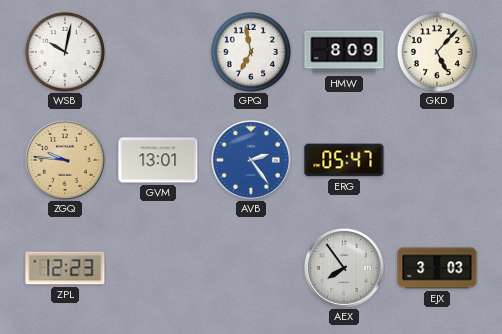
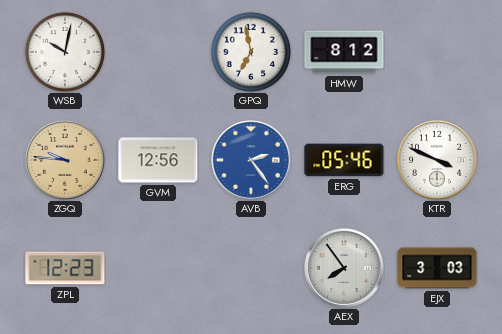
HMW: 8:09 -> 8:12
GKD: 5:07 -> none
GVM: 13:01 -> 12:56
ERG: 05:47 -> 05:46
KTR: none -> 3:49
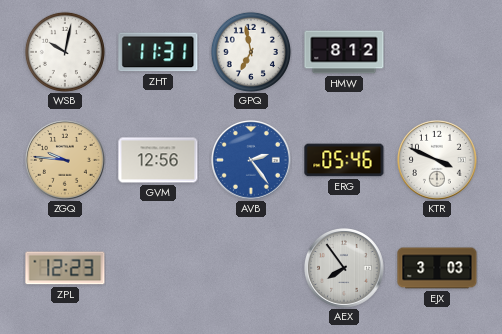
ZHT: none -> 11:31
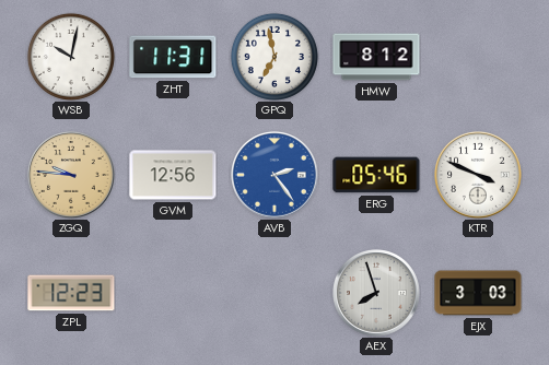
AEX: 7:54 -> 7:57
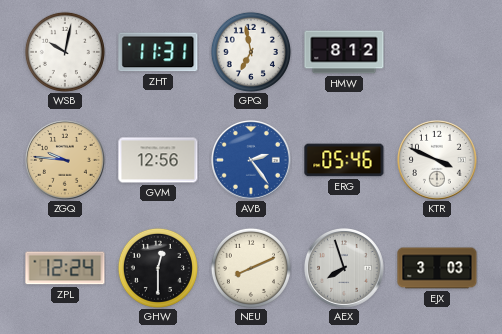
ZPL: 12:23 -> 12:24
GHW: none -> 12:30
NEU: none -> 8:11
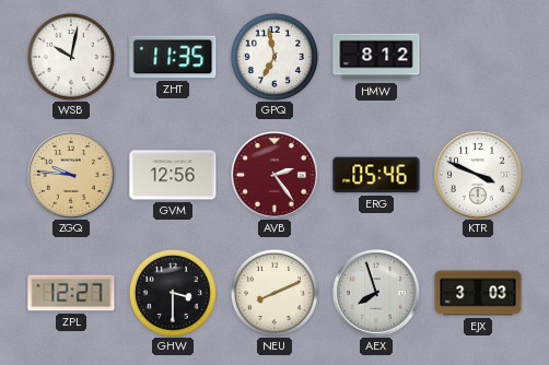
ZHT: 11:31 -> 11:35
AVB dial: blue -> burgundy
ZPL: 12:24 -> 12:27
GHW: 12:30 -> 3:30
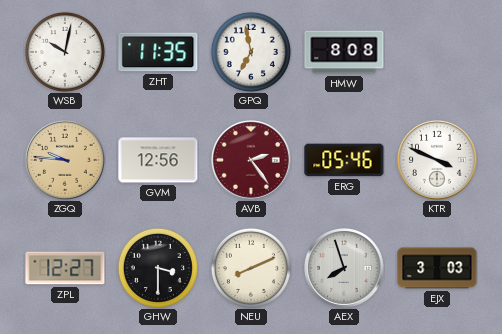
HMW: 8:12 -> 8:08
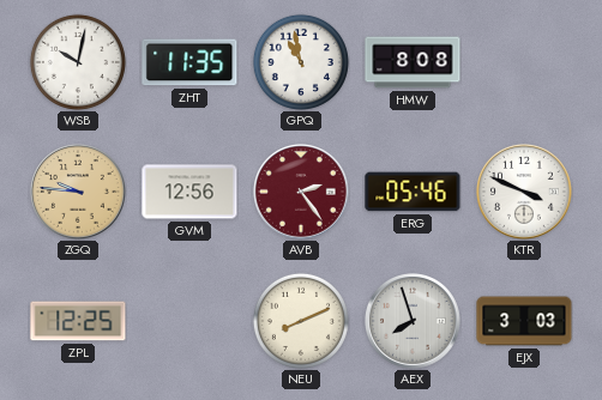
GPQ: 6:58 -> 10:58
ZPL: 12:27 -> 12:25
GHW: 3:30 -> none
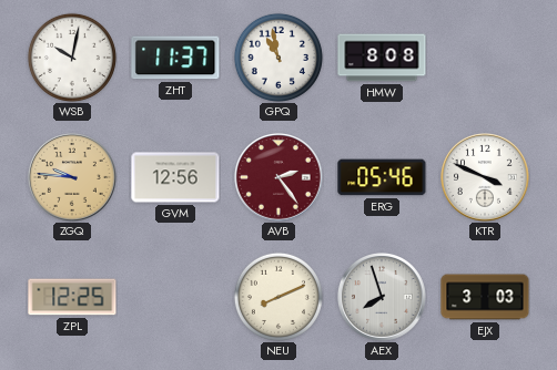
ZHT: 11:35 -> 11:37
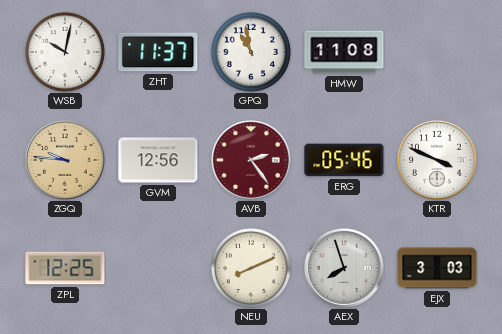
HMW: 8:08 -> 11:08
